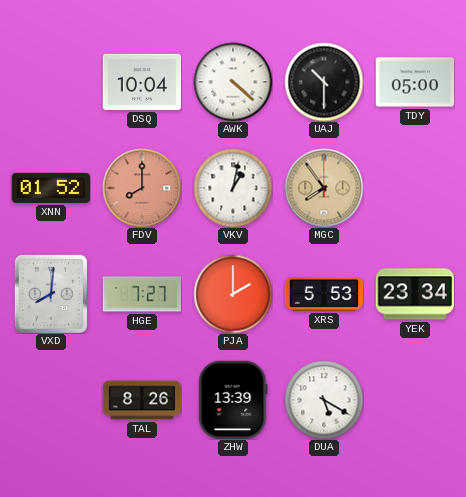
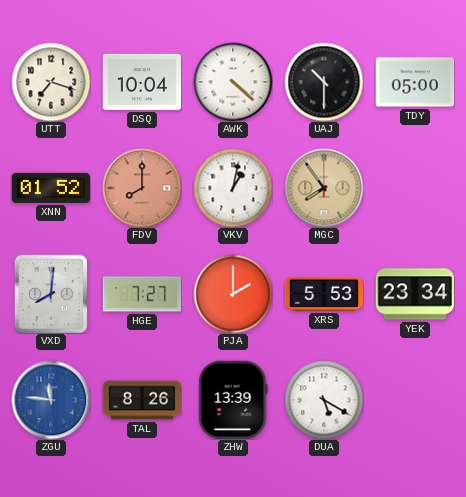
UTT: none -> 7:18
ZGU: none -> 11:46
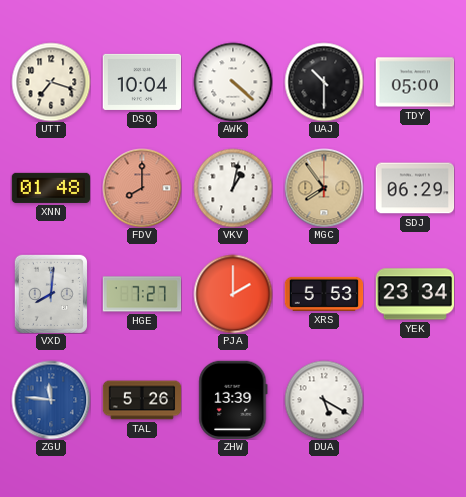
XNN: 01:52 -> 01:48
SDJ: none -> 06:29
TAL: 8:26 -> 5:26
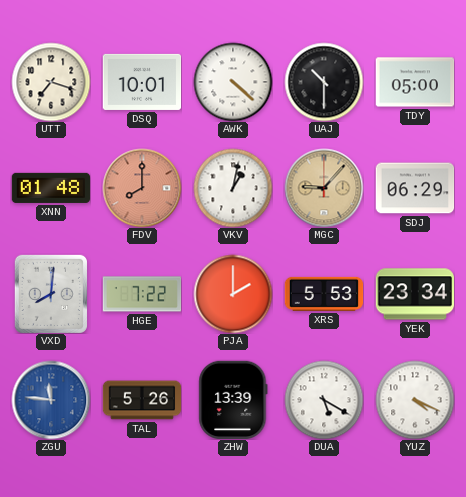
DSQ: 10:04 -> 10:01
MGC: 7:54 -> 9:07
HGE: 7:27 -> 7:22
YUZ: none -> 4:19
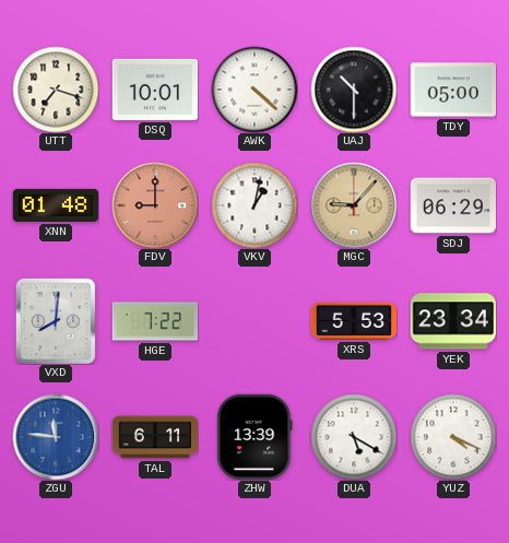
FDV: 8:00 -> 9:00
PJA: 2:00 -> none
TAL: 5:26 -> 6:11
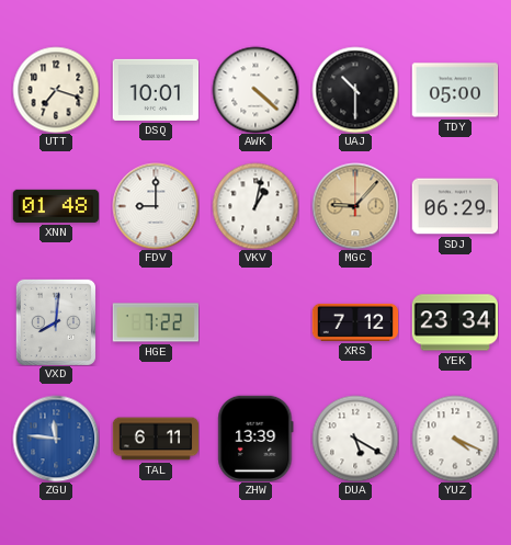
FDV dial: salmon -> white
XRS: 5:53 -> 7:12
